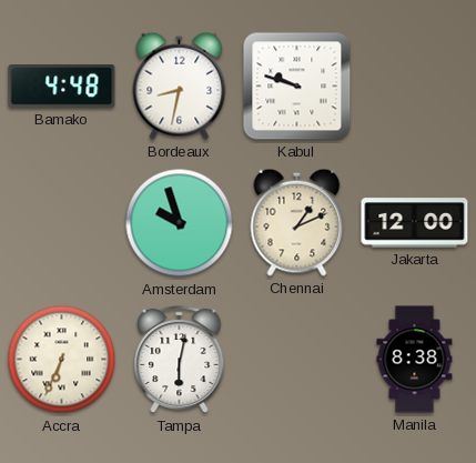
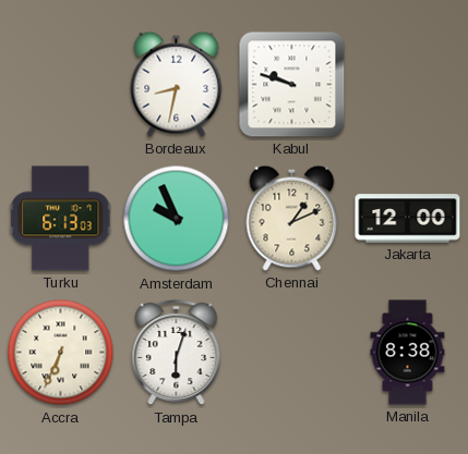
Bamako: 4:48 -> none
Turku: none -> 6:13
Amsterdam: 9:57 -> 9:56
Tampa: 6:02 -> 6:03
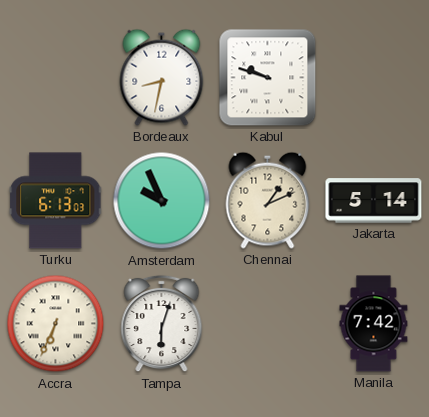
Jakarta: 12:00 -> 5:14
Manila: 8:38 -> 7:42
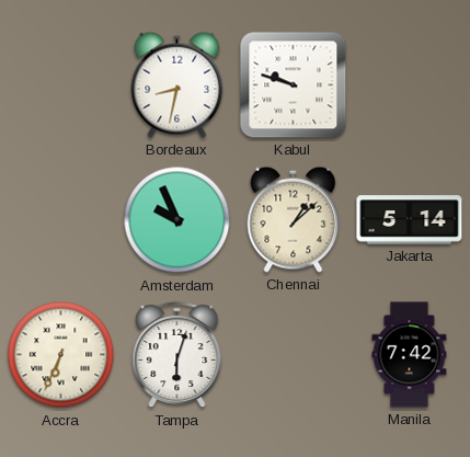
Turku: 6:13 -> none
Chennai: 1:11 -> 1:08
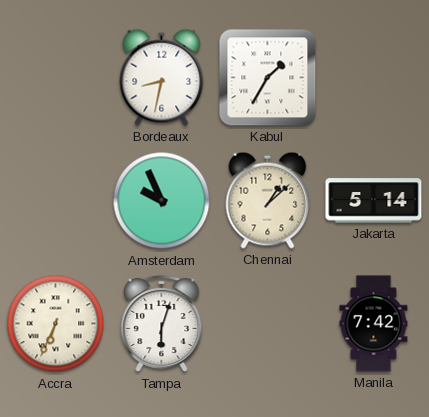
Kabul: 9:48 -> 1:35
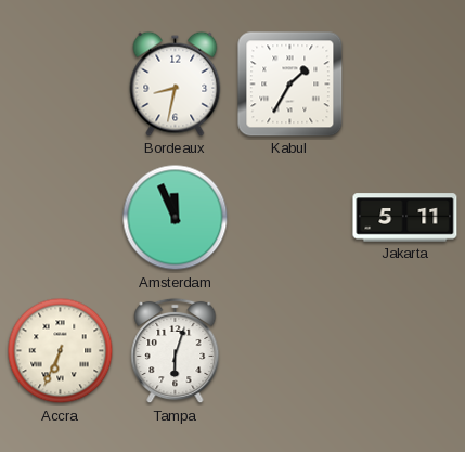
Amsterdam: 9:56 -> 11:56
Chennai: 1:08 -> none
Jakarta: 5:14 -> 5:11
Manila: 7:42 -> none
